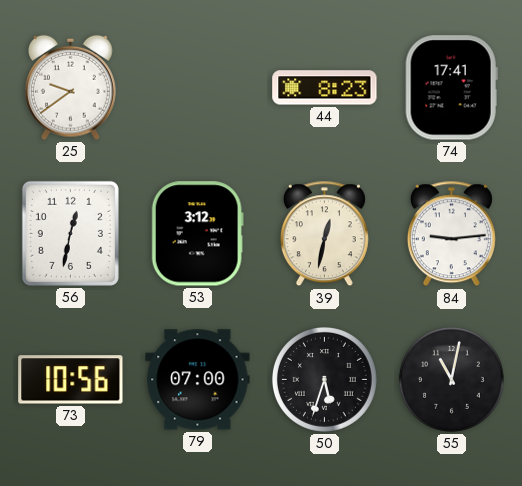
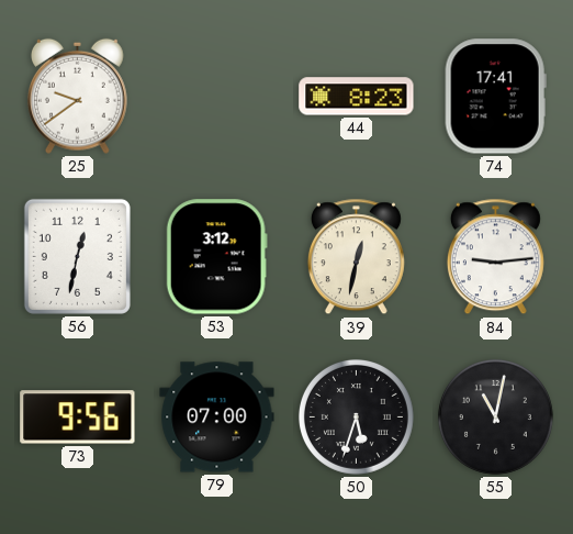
73: 10:56 -> 9:56
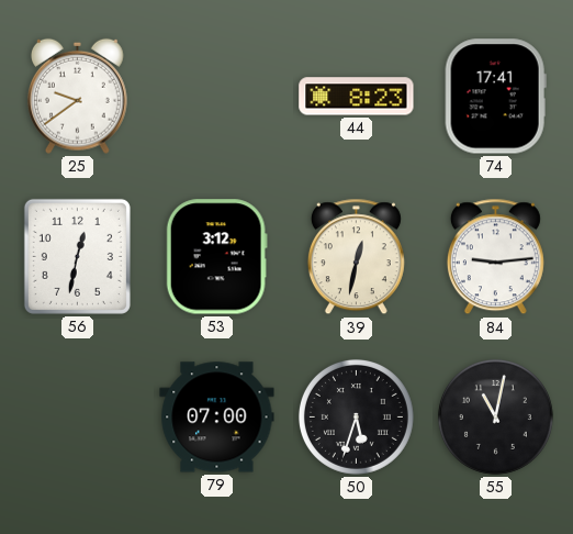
73: 9:56 -> none
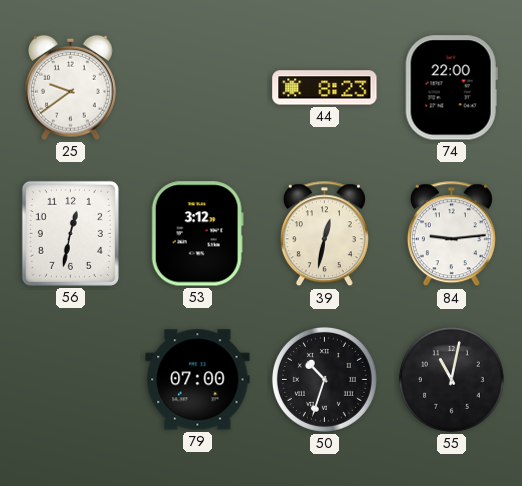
74: 17:41 -> 22:00
50: 5:33 -> 10:33
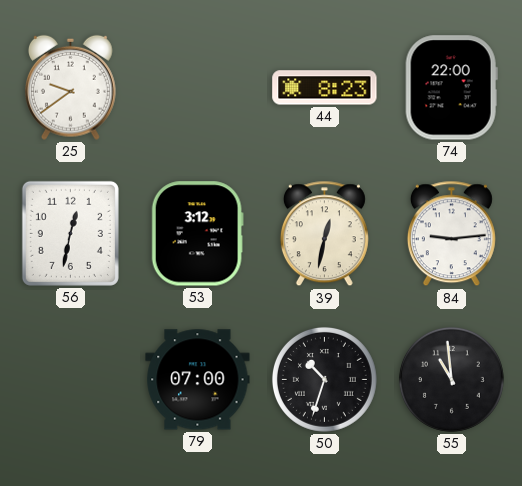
55: 11:02 -> 10:59
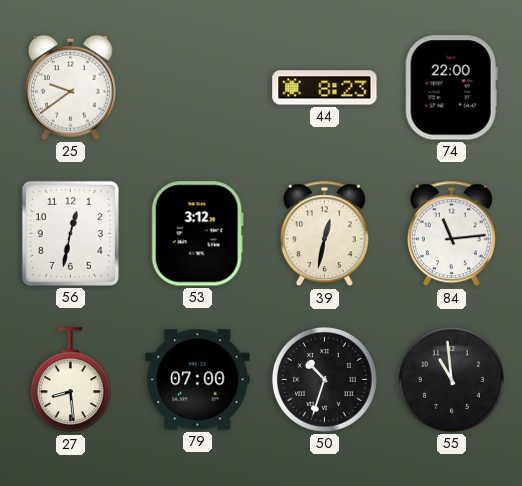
84: 9:14 -> 11:14
27: none -> 8:29
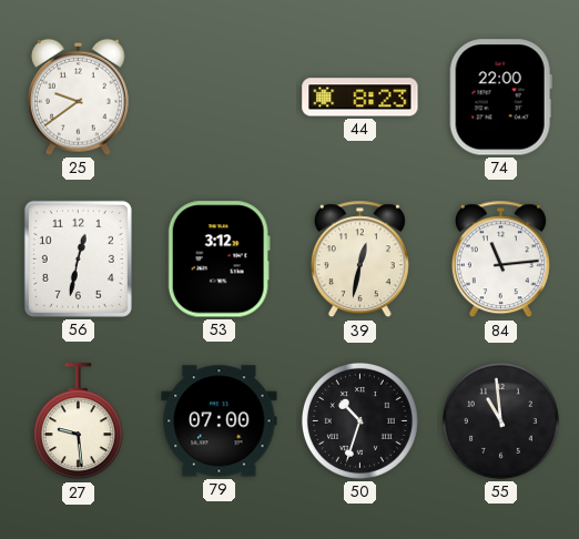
27: 8:29 -> 9:29
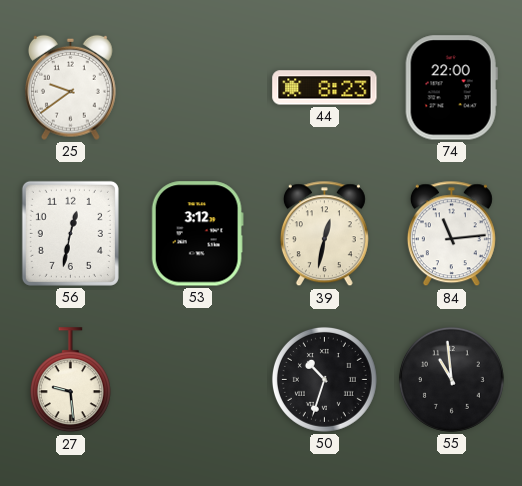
79: 07:00 -> none
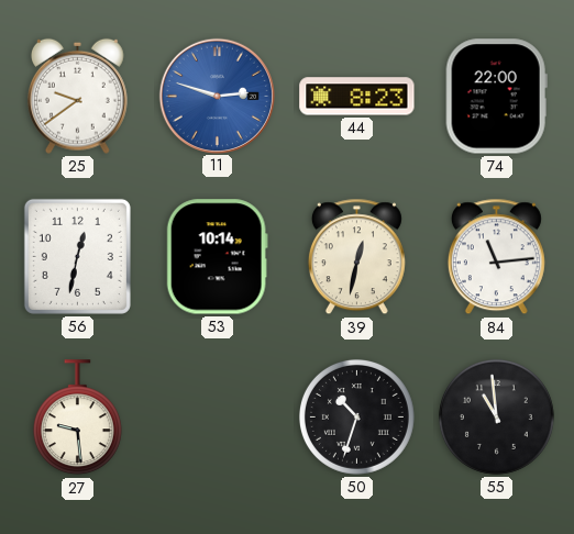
11: none -> 2:48
53: 3:12 -> 10:14
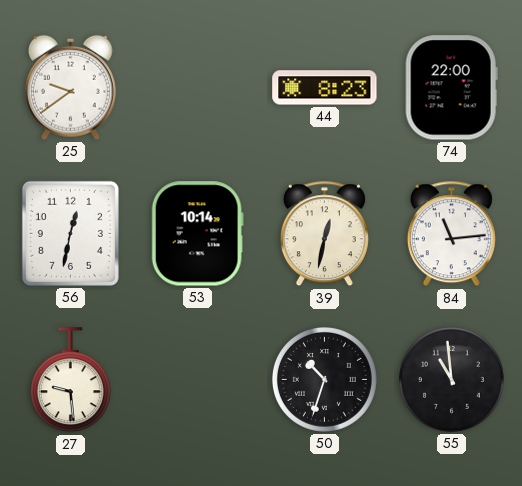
11: 2:48 -> none
